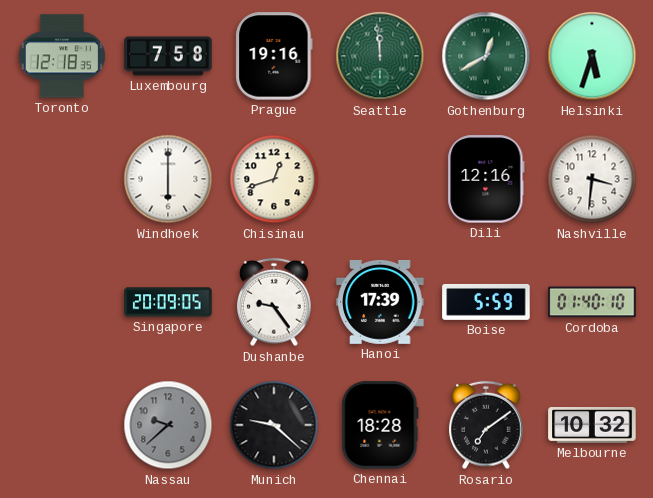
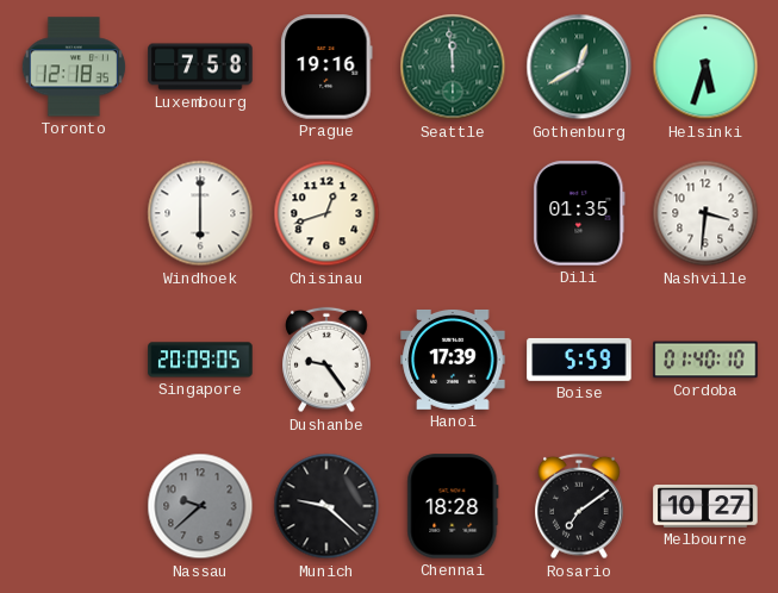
Dili: 12:16 -> 01:35
Melbourne: 10:32 -> 10:27
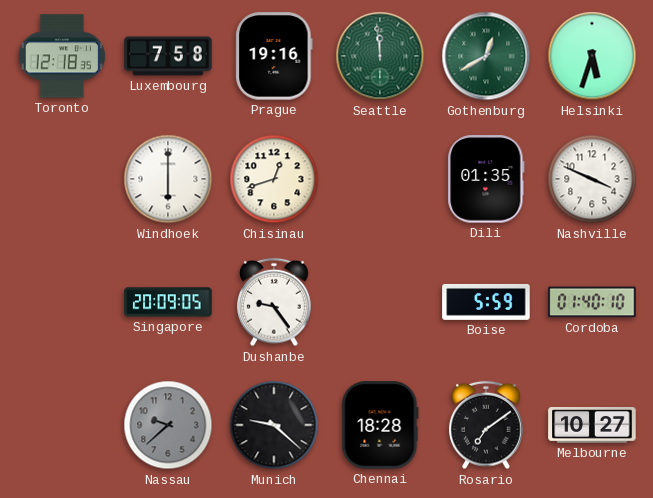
Nashville: 3:31 -> 3:49
Hanoi: 17:39 -> none
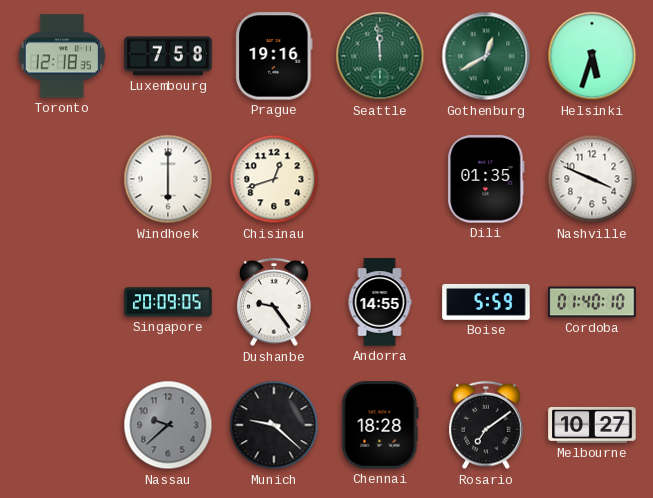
Andorra: none -> 14:55
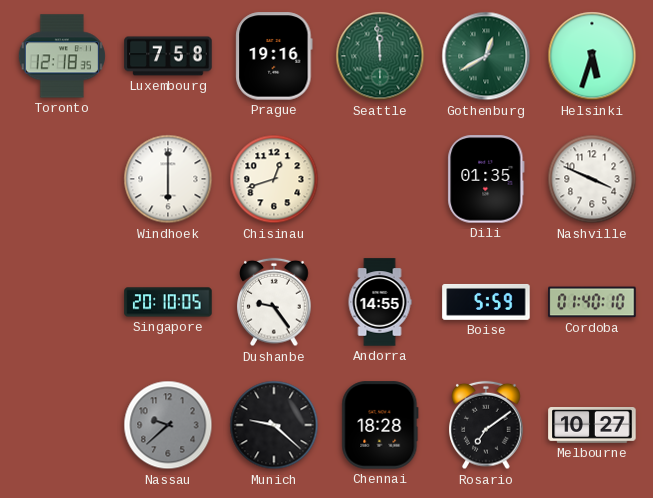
Singapore: 20:09 -> 20:10
